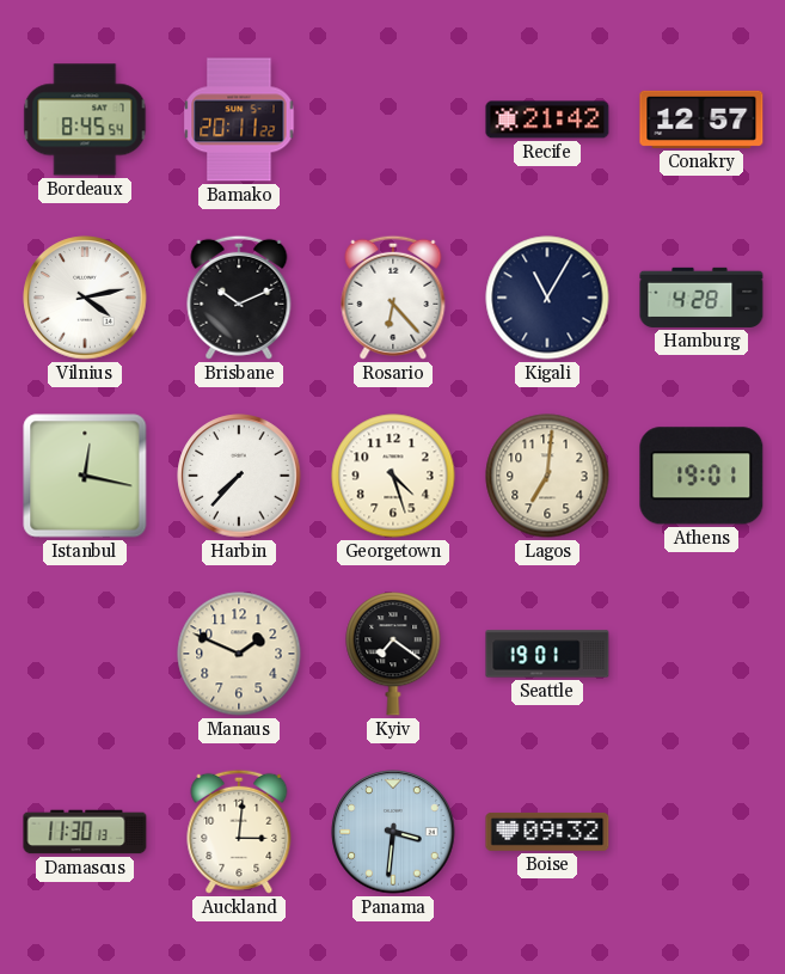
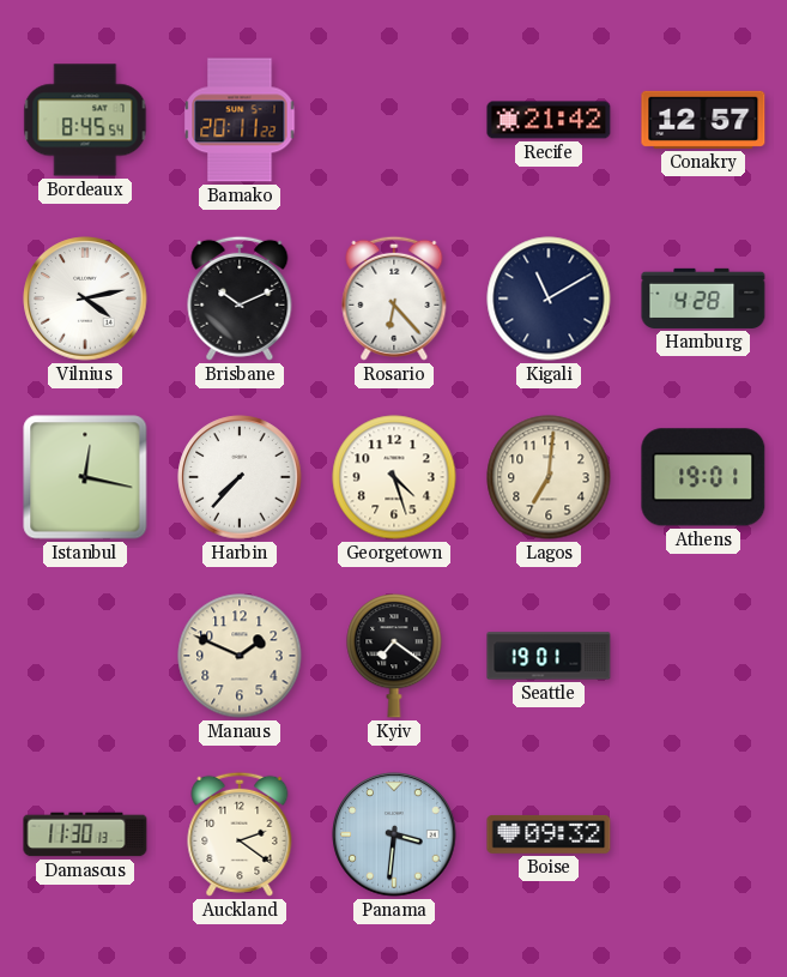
Kigali: 11:05 -> 11:10
Auckland: 3:01 -> 2:21
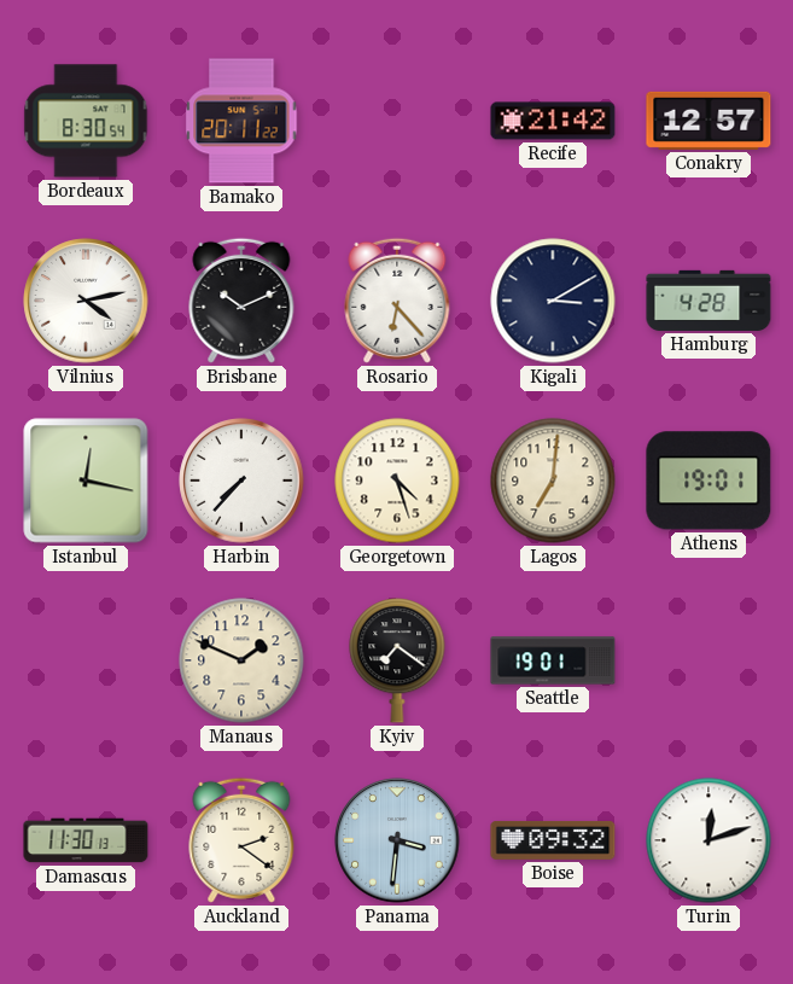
Bordeaux: 8:45 -> 8:30
Kigali: 11:10 -> 3:10
Turin: none -> 12:12
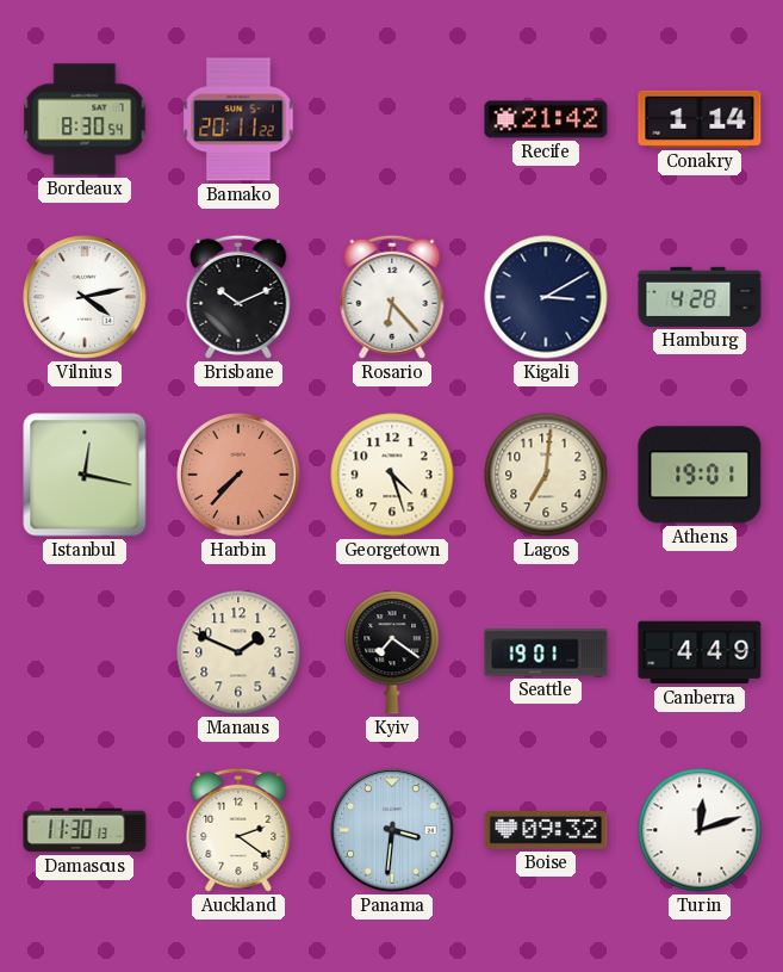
Conakry: 12:57 -> 1:14
Harbin dial: white -> salmon
Canberra: none -> 4:49
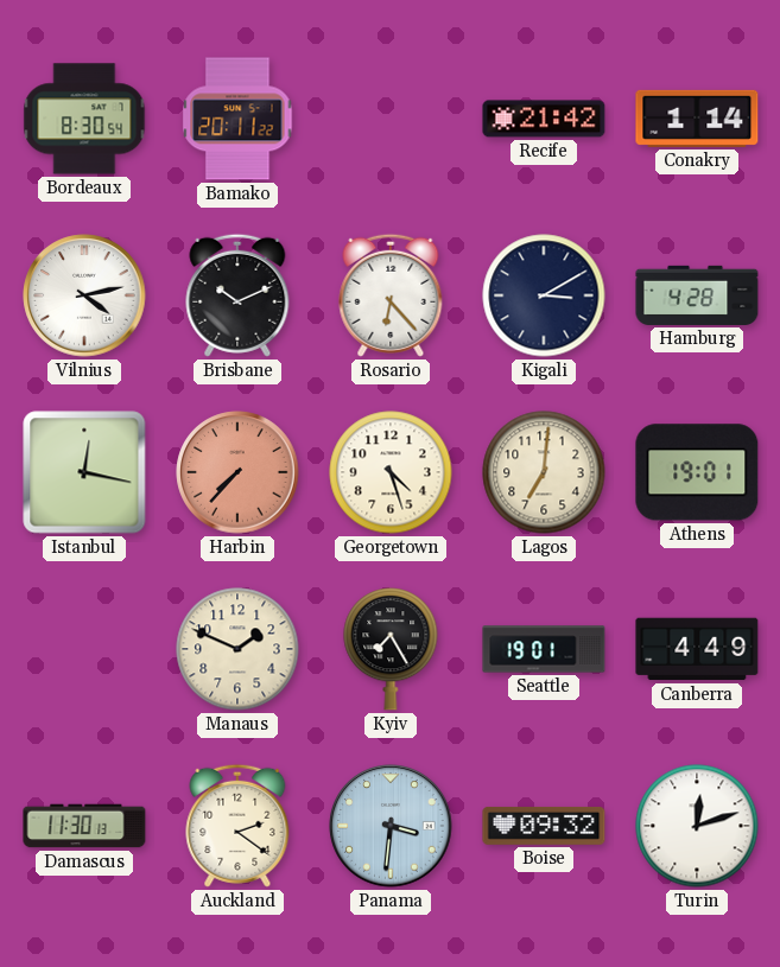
Kyiv: 7:21 -> 7:25
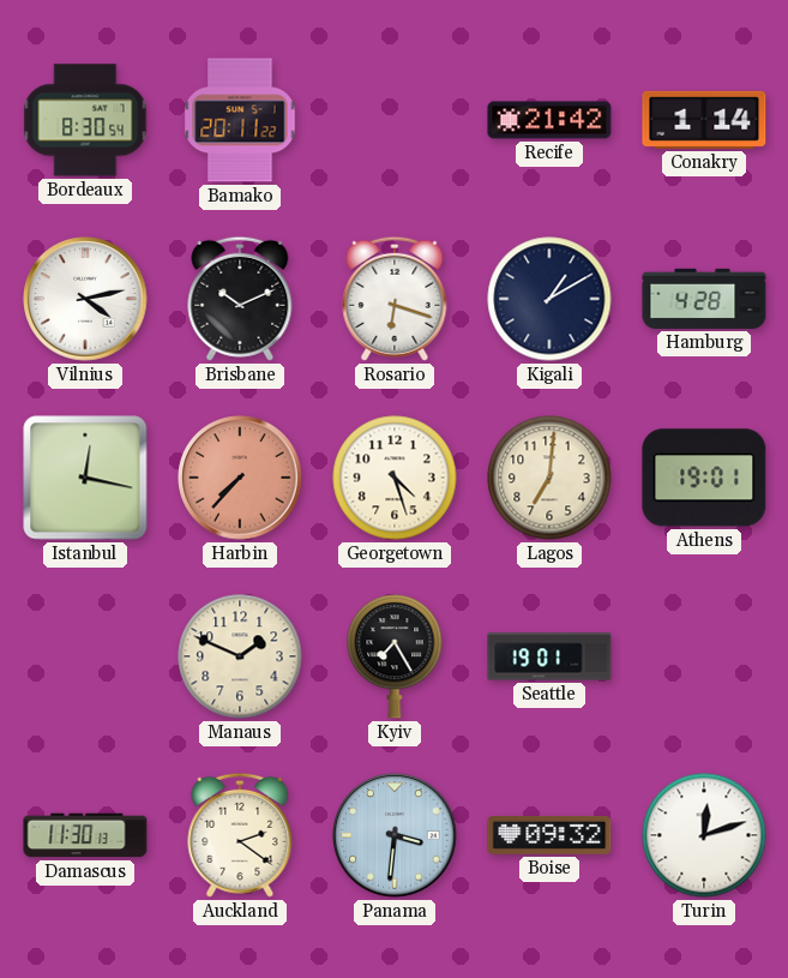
Rosario: 6:23 -> 6:18
Kigali: 3:10 -> 1:10
Canberra: 4:49 -> none
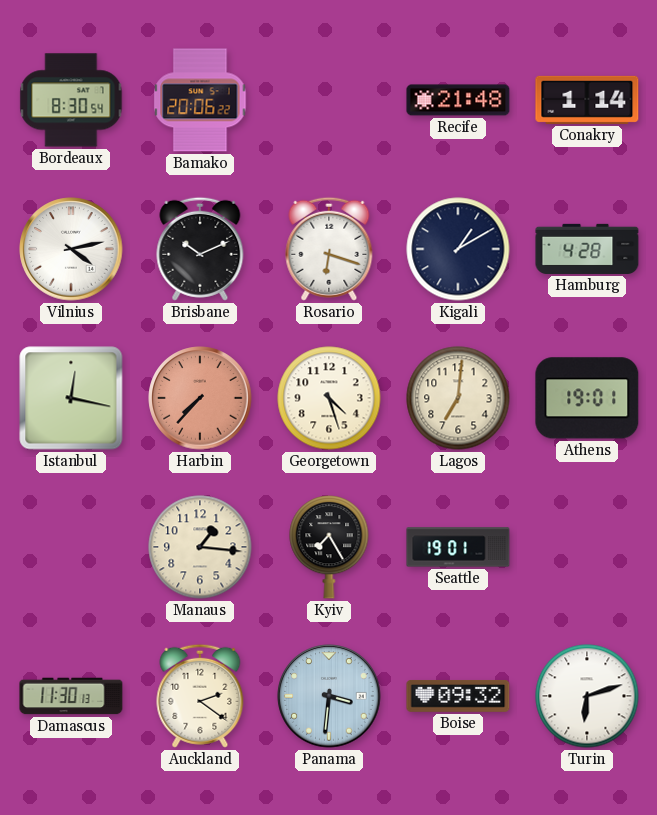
Bamako: 20:11 -> 20:06
Recife: 21:42 -> 21:48
Manaus: 1:49 -> 1:16
Turin: 12:12 -> 6:12
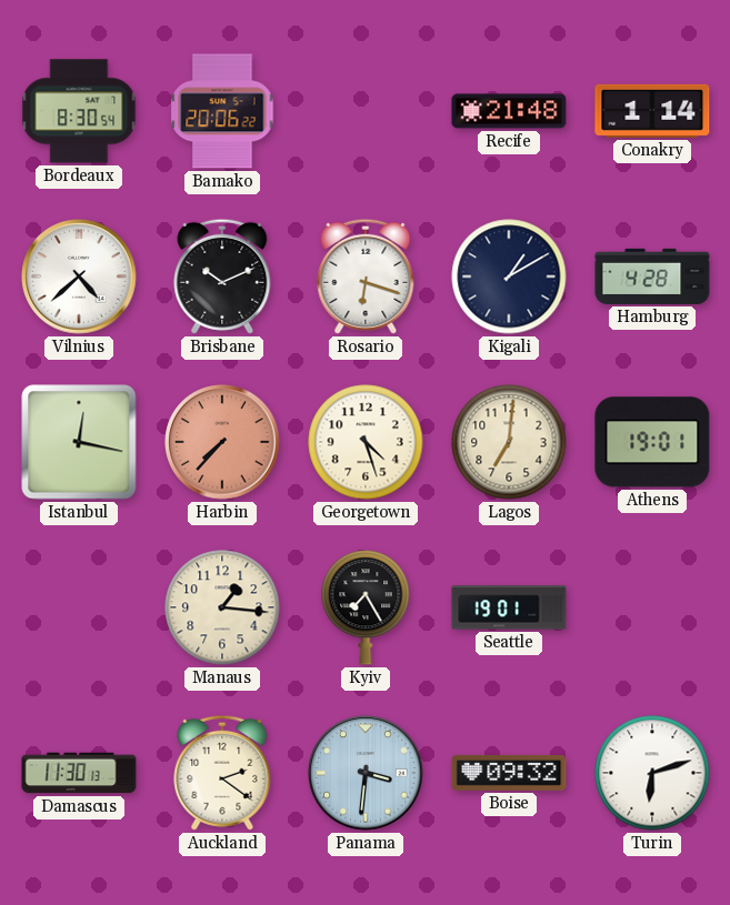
Vilnius: 4:13 -> 4:38
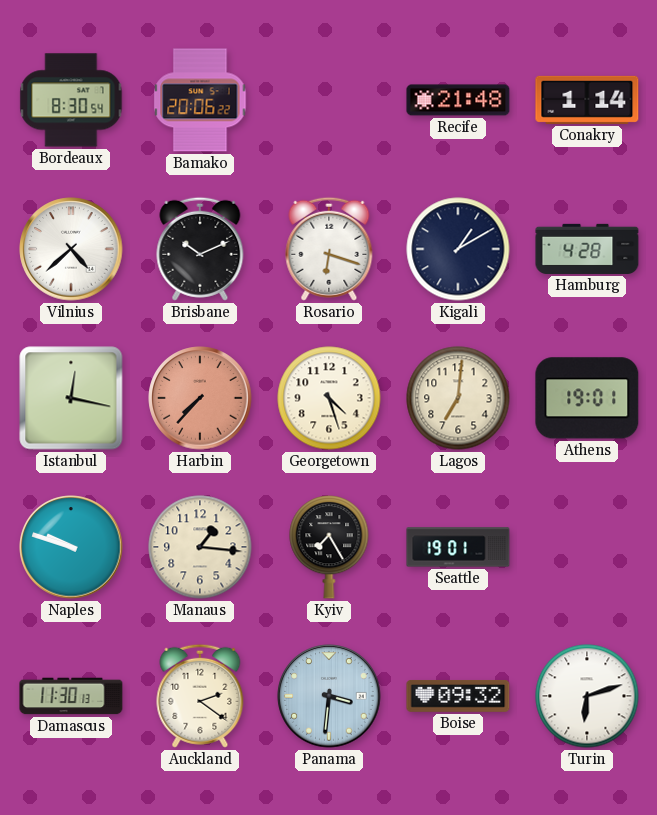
Naples: none -> 9:48
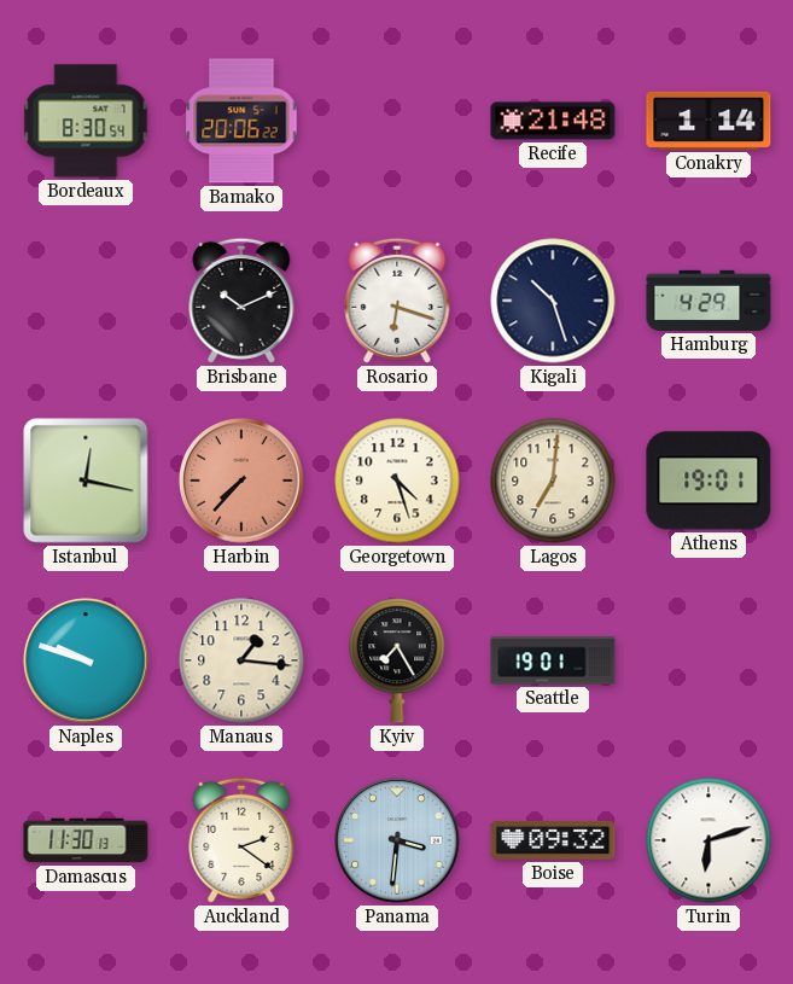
Vilnius: 4:38 -> none
Kigali: 1:10 -> 10:27
Hamburg: 4:28 -> 4:29
